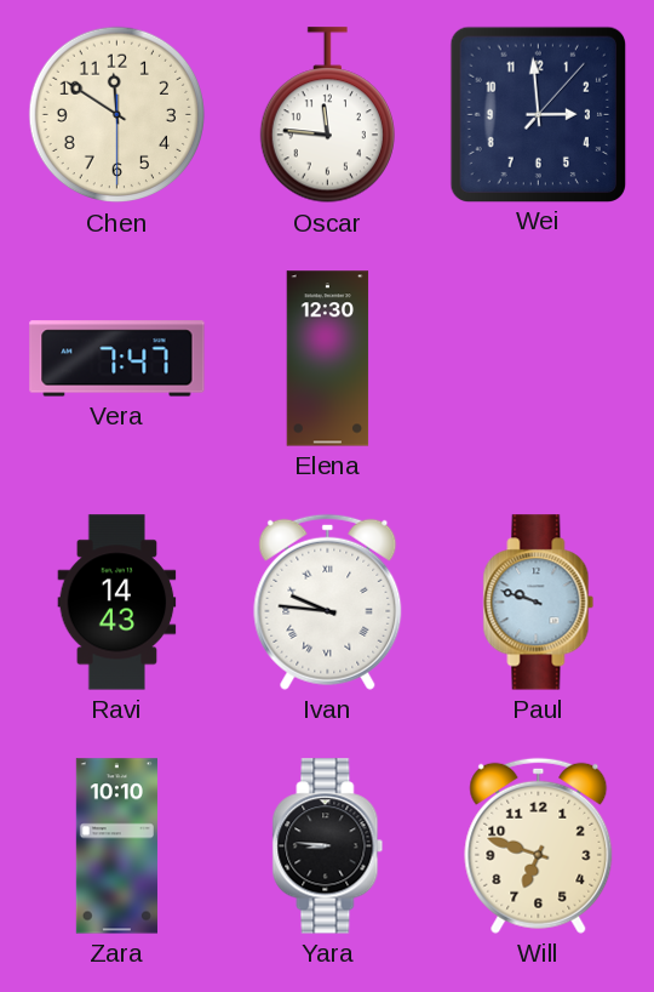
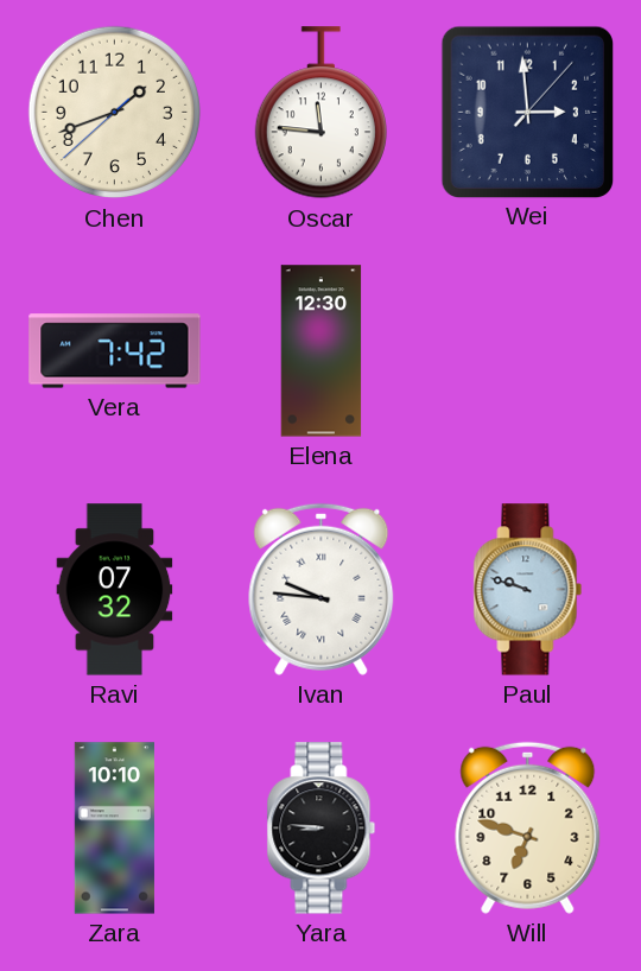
Chen: 11:50 -> 1:41
Vera: 7:47 -> 7:42
Ravi: 14:43 -> 07:32
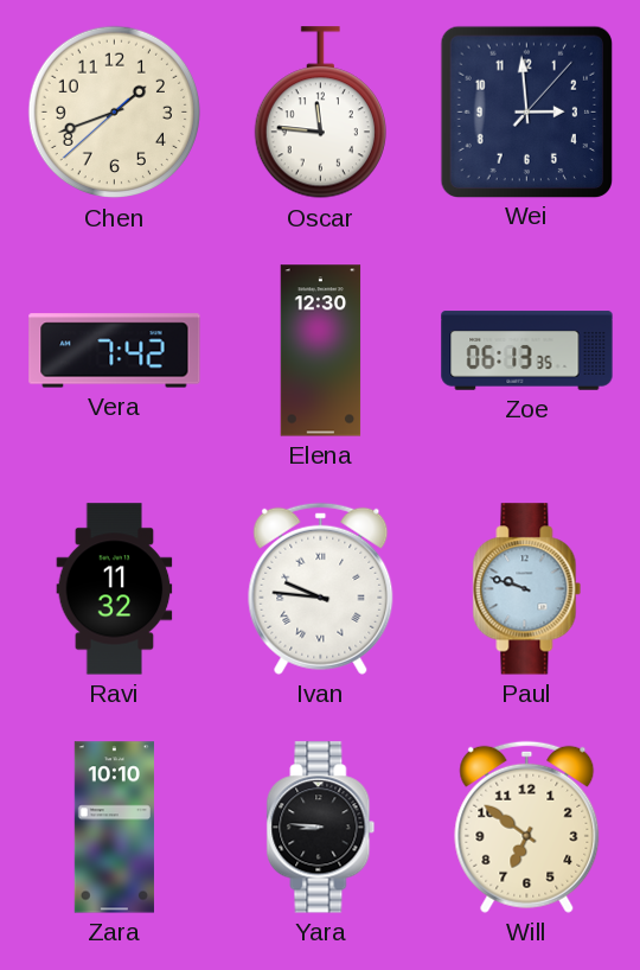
Zoe: none -> 06:13
Ravi: 07:32 -> 11:32
Will: 6:48 -> 6:51
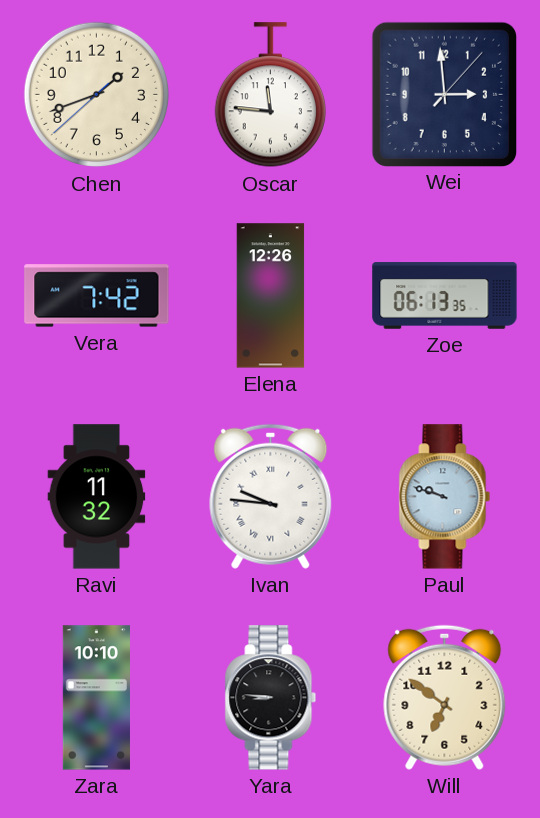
Elena: 12:30 -> 12:26
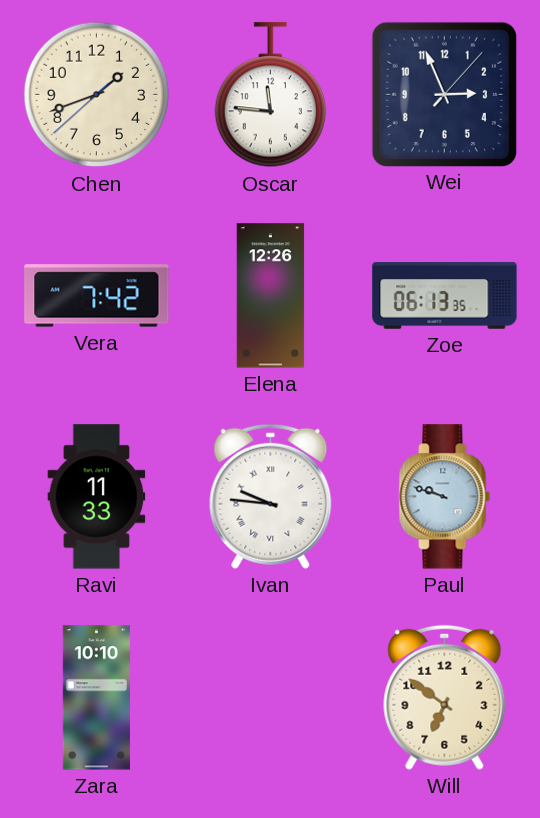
Wei: 2:59 -> 2:56
Ravi: 11:32 -> 11:33
Yara: 8:46 -> none
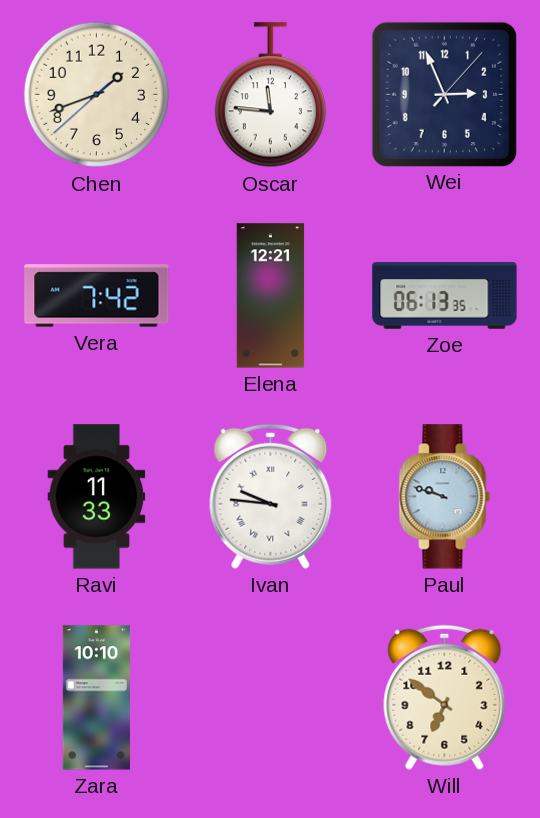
Elena: 12:26 -> 12:21
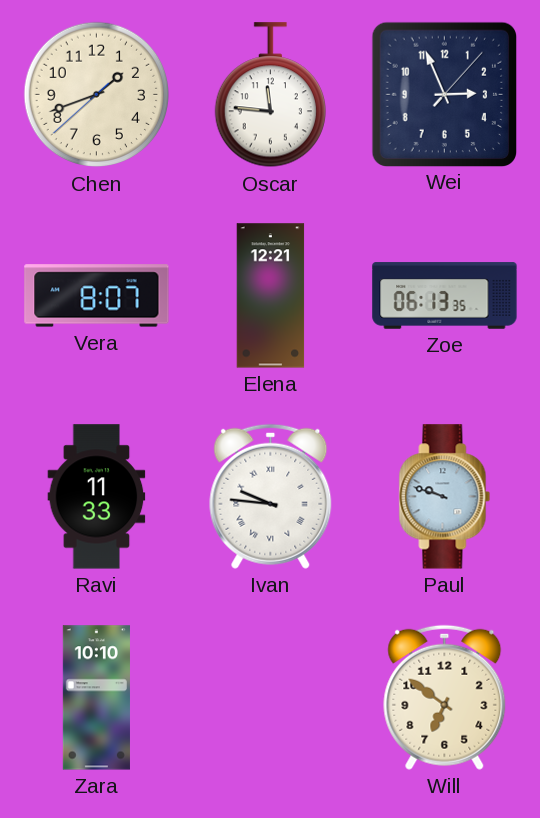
Vera: 7:42 -> 8:07
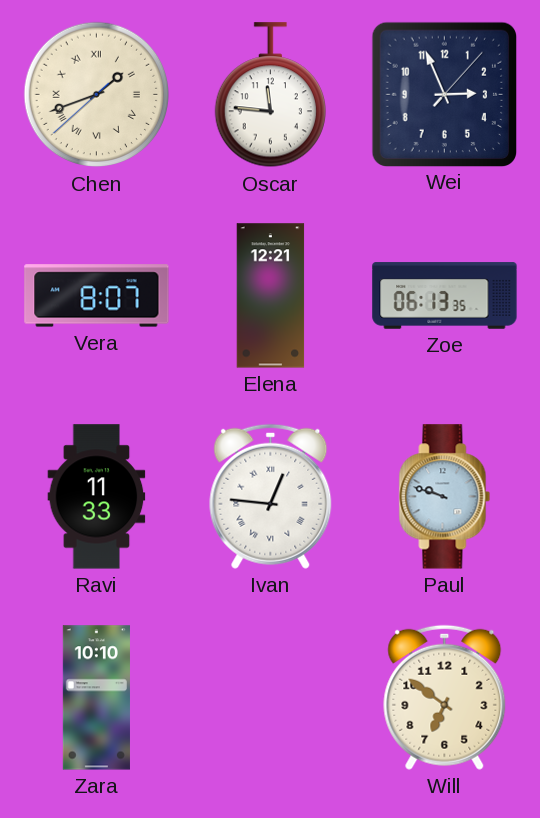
Chen numerals: Arabic -> Roman
Ivan: 9:46 -> 12:46
